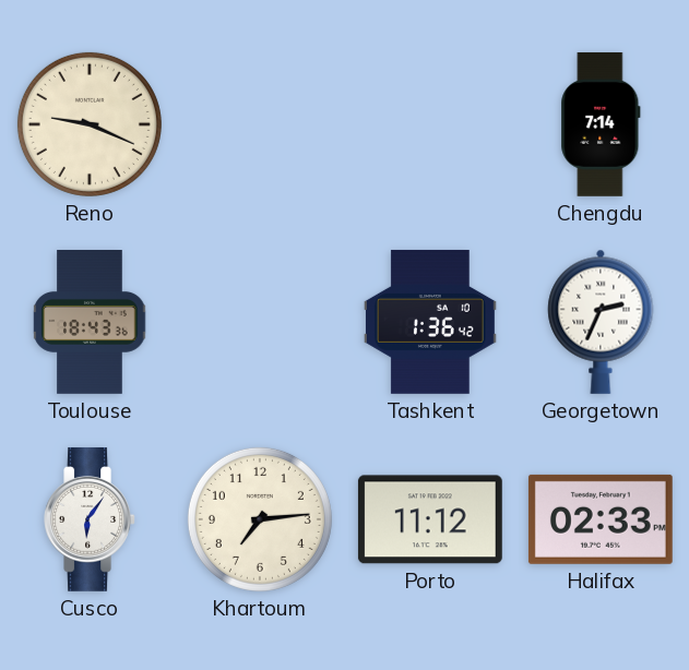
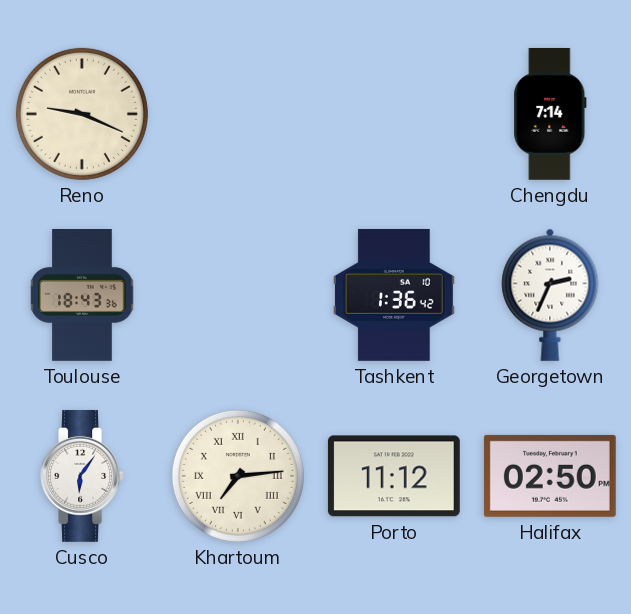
Khartoum numerals: Arabic -> Roman
Halifax: 02:33 -> 02:50
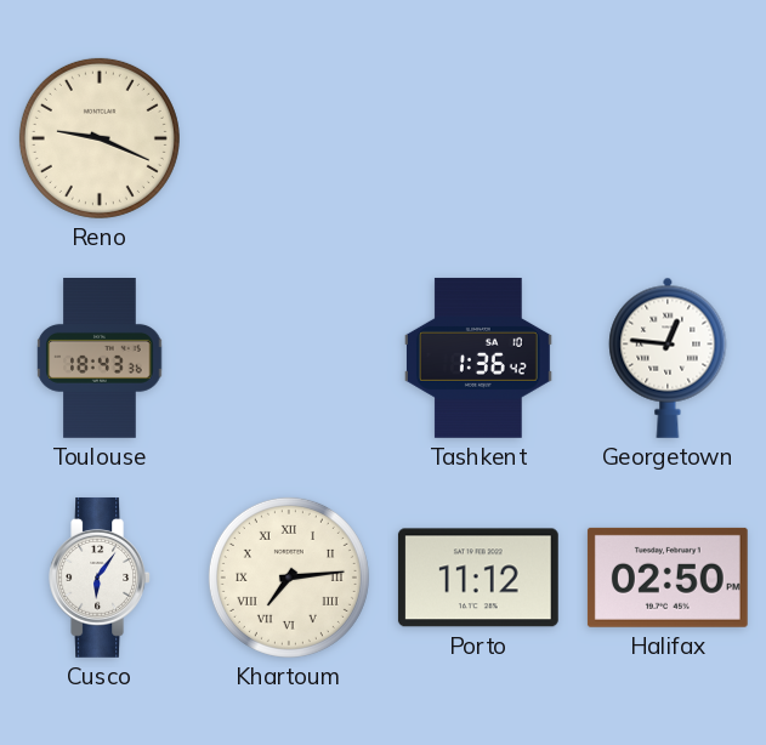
Chengdu: 7:14 -> none
Georgetown: 2:34 -> 12:46
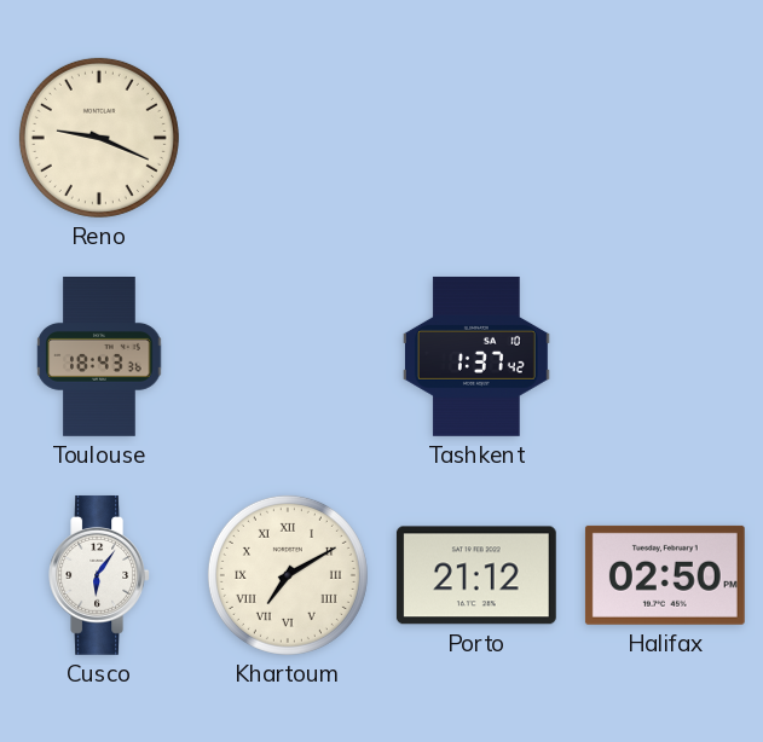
Tashkent: 1:36 -> 1:37
Georgetown: 12:46 -> none
Khartoum: 7:14 -> 7:10
Porto: 11:12 -> 21:12
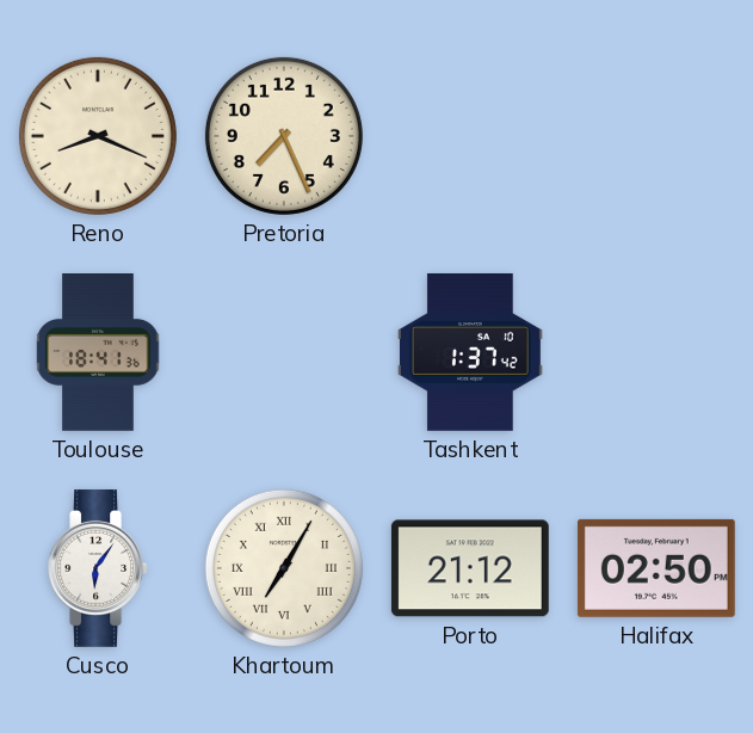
Reno: 9:19 -> 8:19
Pretoria: none -> 7:26
Toulouse: 18:43 -> 18:41
Khartoum: 7:10 -> 7:05
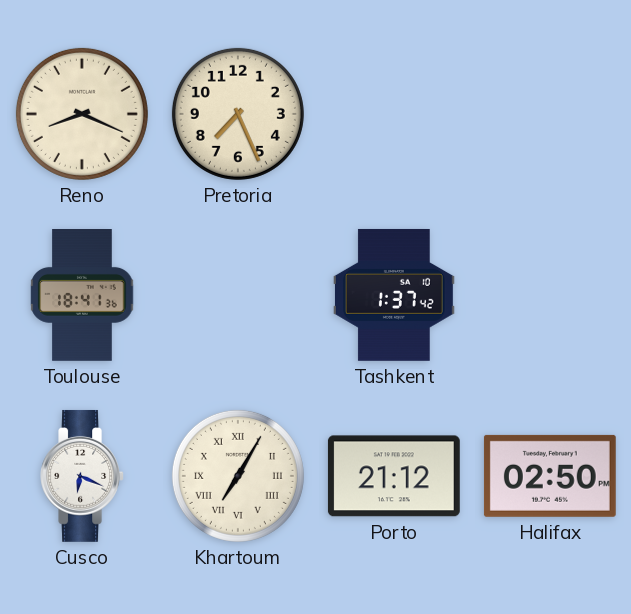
Cusco: 6:06 -> 6:19
